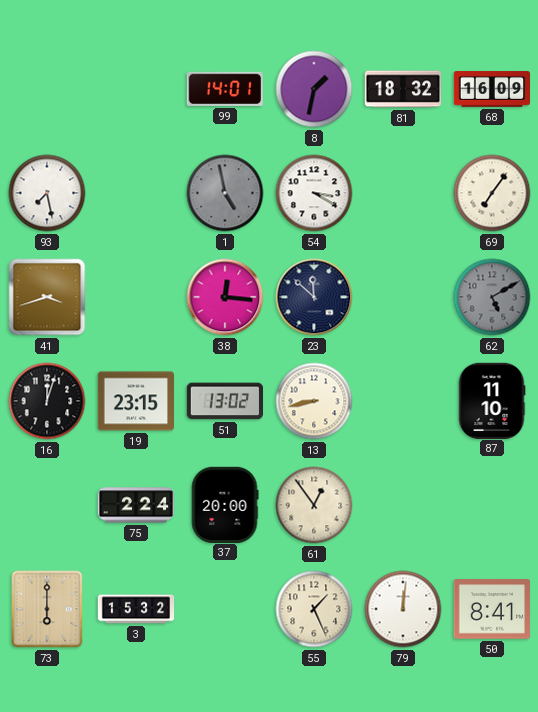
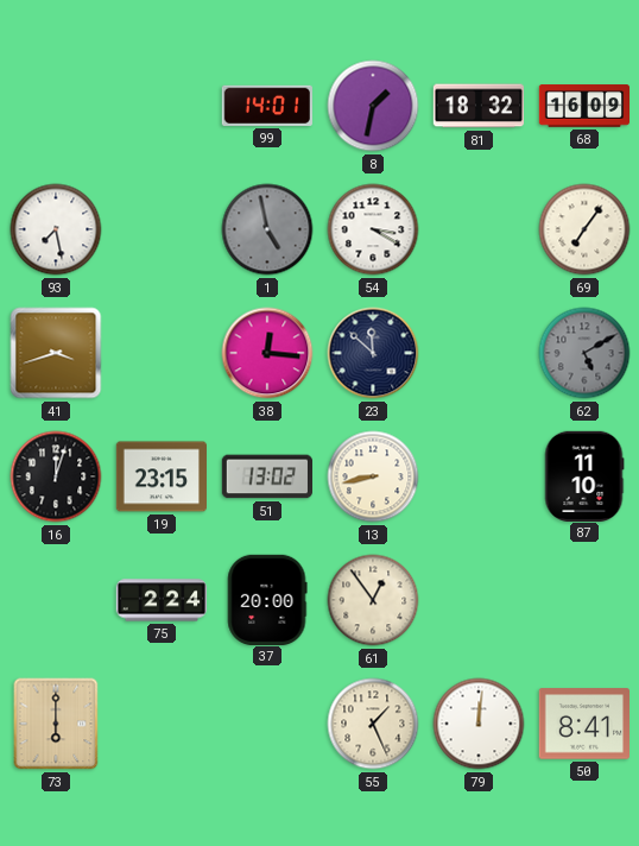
3: 15:32 -> none
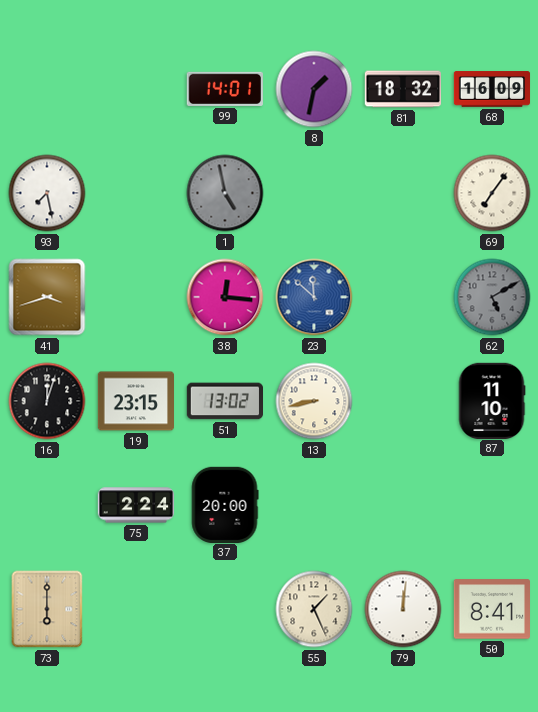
54: 3:20 -> none
23 dial: navy -> blue
61: 12:54 -> none
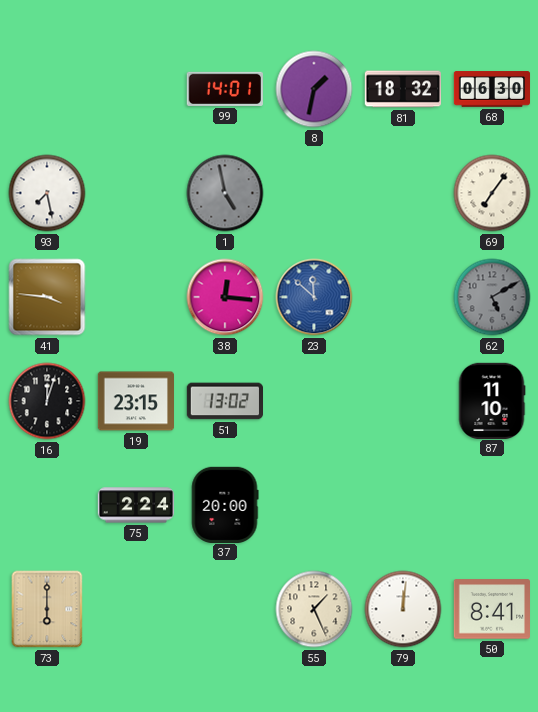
68: 16:09 -> 06:30
41: 3:42 -> 3:46
13: 8:43 -> none
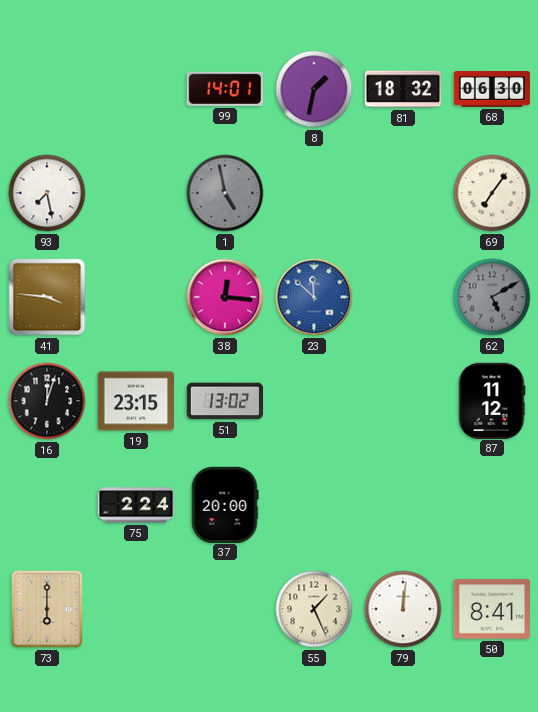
87: 11:10 -> 11:12
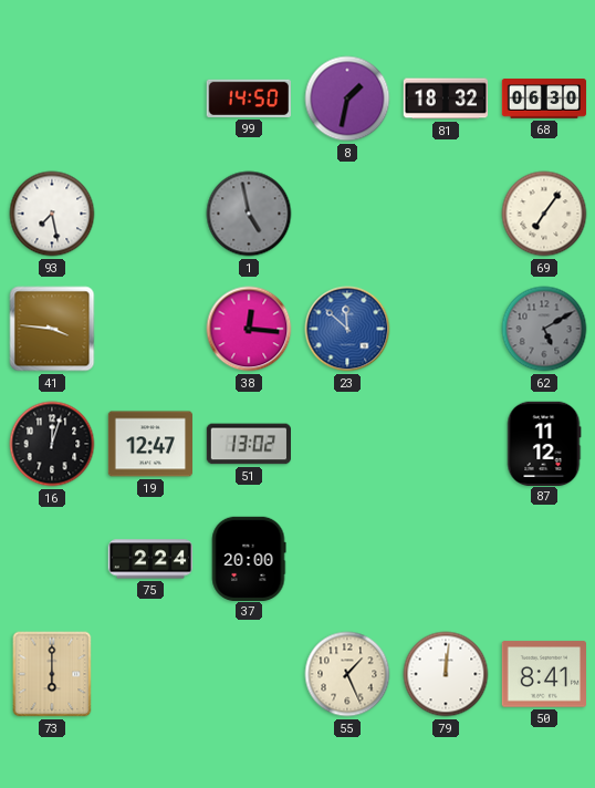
99: 14:01 -> 14:50
19: 23:15 -> 12:47
